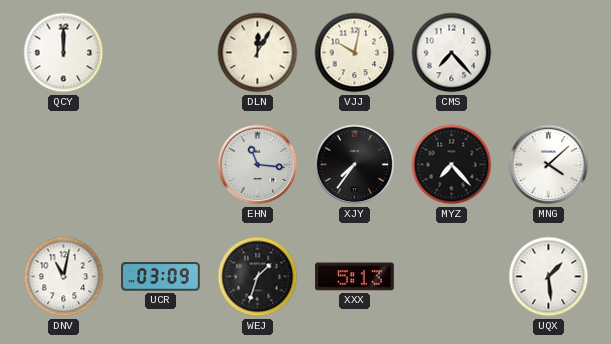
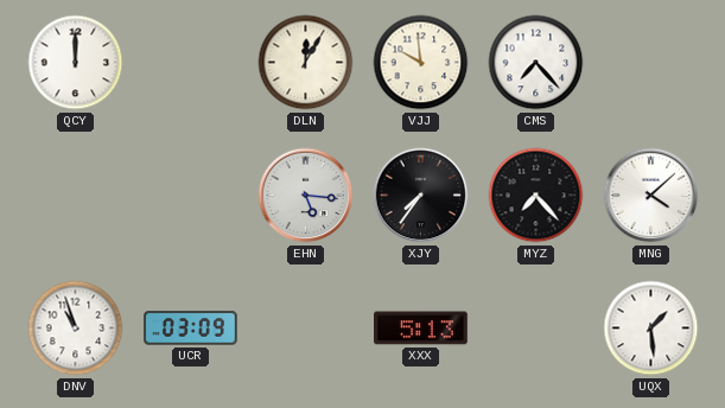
VJJ: 10:02 -> 9:59
EHN: 11:16 -> 5:16
DNV: 11:02 -> 10:57
WEJ: 1:33 -> none
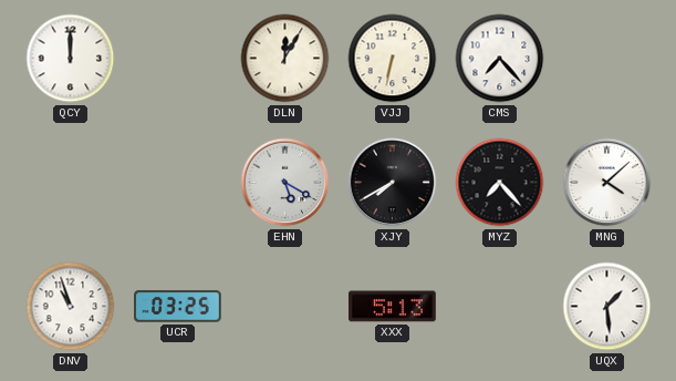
VJJ: 9:59 -> 6:32
EHN: 5:16 -> 5:20
XJY: 7:36 -> 7:40
UCR: 03:09 -> 03:25
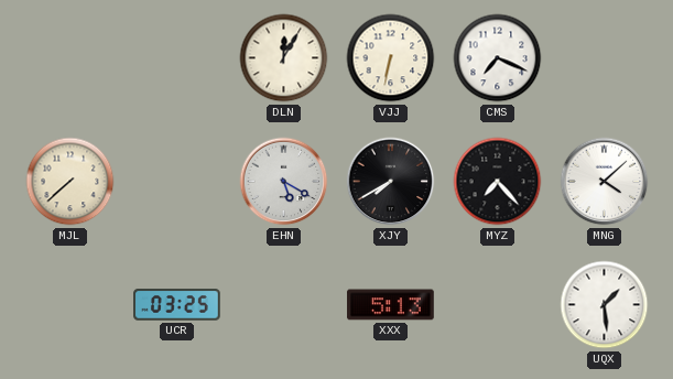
QCY: 12:00 -> none
CMS: 7:23 -> 7:19
MJL: none -> 7:38
DNV: 10:57 -> none
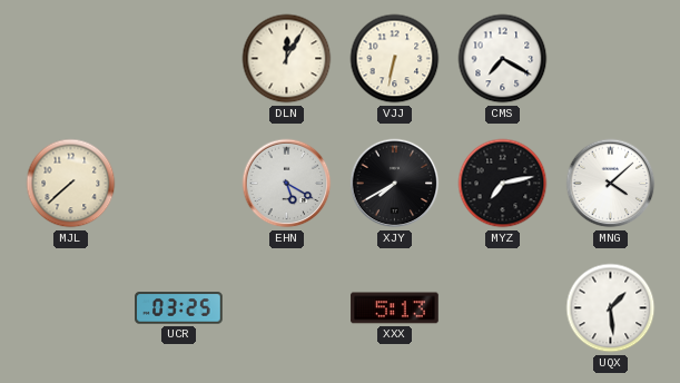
CMS: 7:19 -> 7:20
MYZ: 7:23 -> 7:13
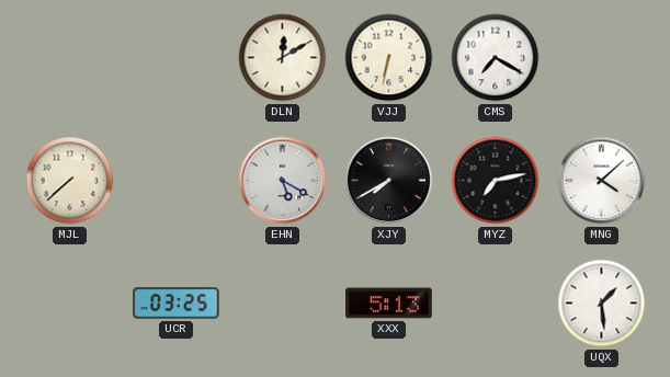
DLN: 12:05 -> 12:10
